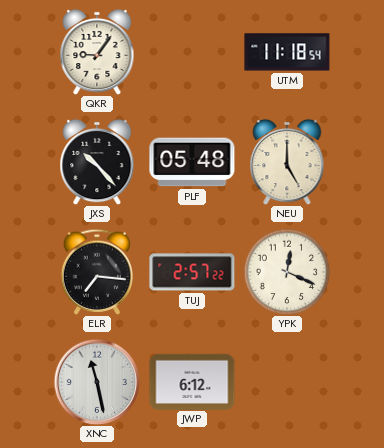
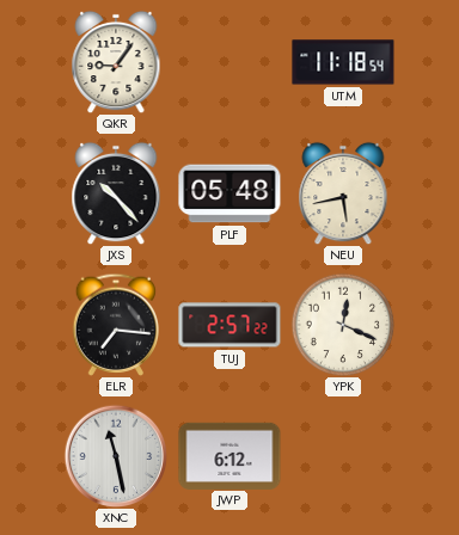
NEU: 5:00 -> 5:43
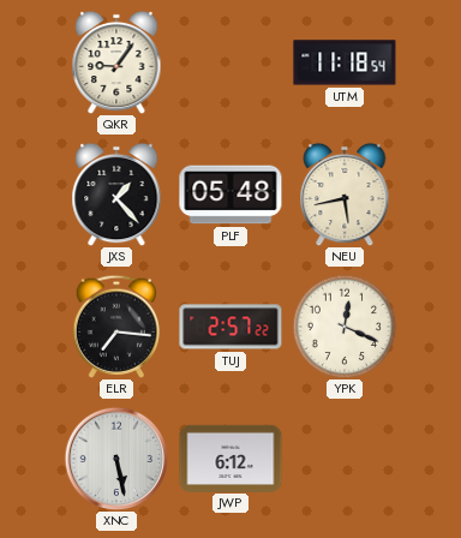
JXS: 10:23 -> 1:23
XNC: 11:28 -> 5:28
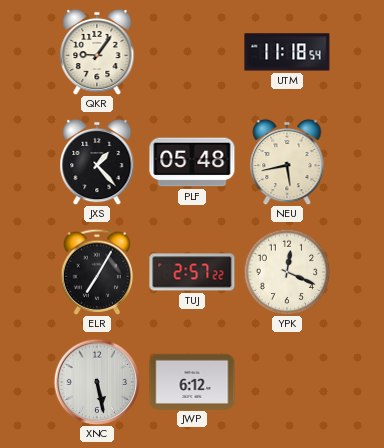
ELR: 7:16 -> 7:05
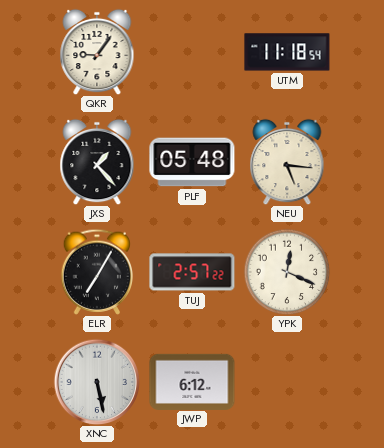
NEU: 5:43 -> 5:16
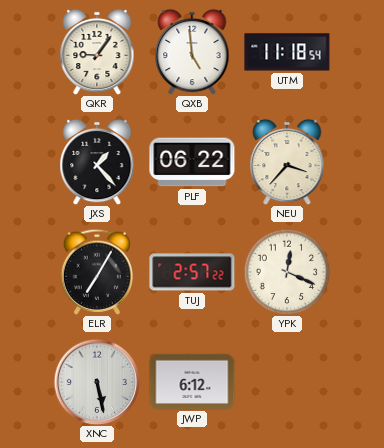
QXB: none -> 4:59
PLF: 05:48 -> 06:22
NEU: 5:16 -> 3:37
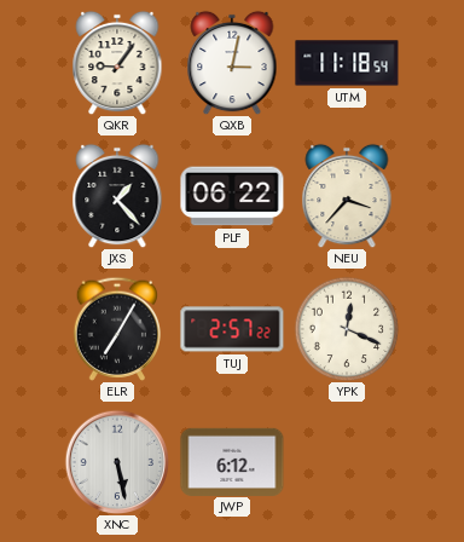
QXB: 4:59 -> 3:02
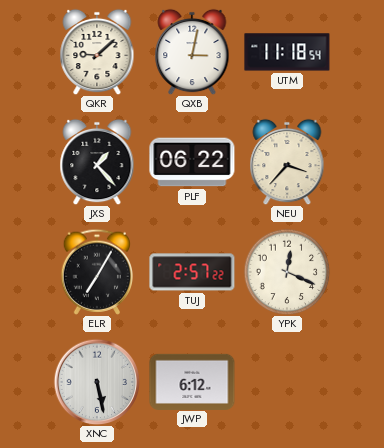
QKR: 9:06 -> 9:08
